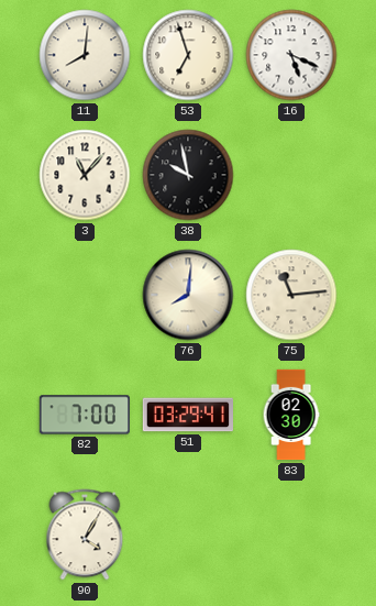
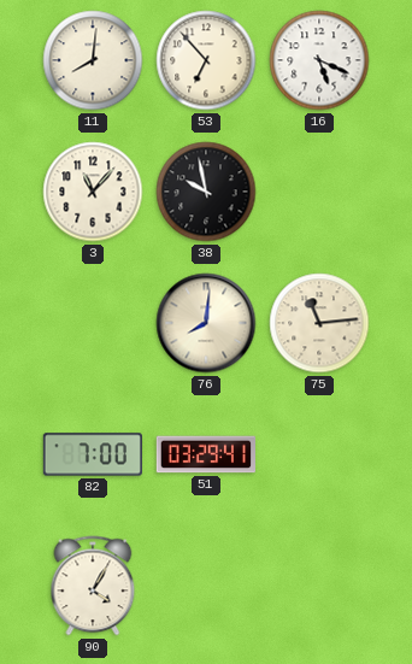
53: 6:57 -> 6:53
83: 02:30 -> none
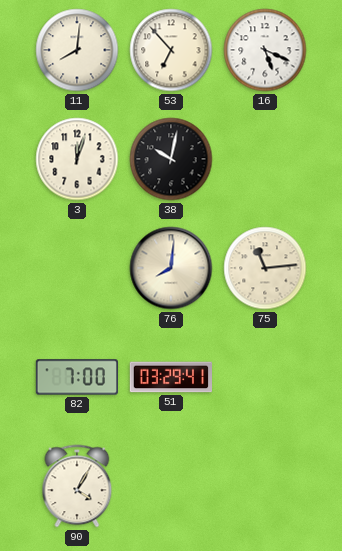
3: 11:07 -> 12:03
38: 9:58 -> 10:02
